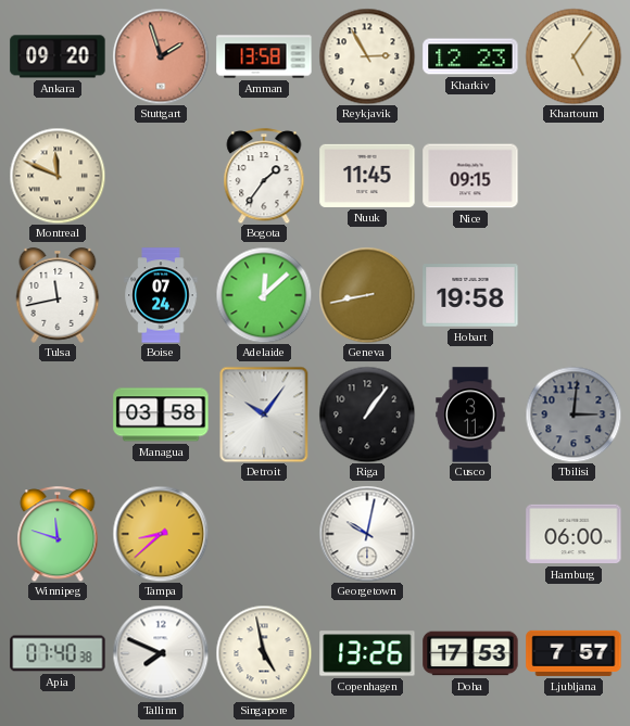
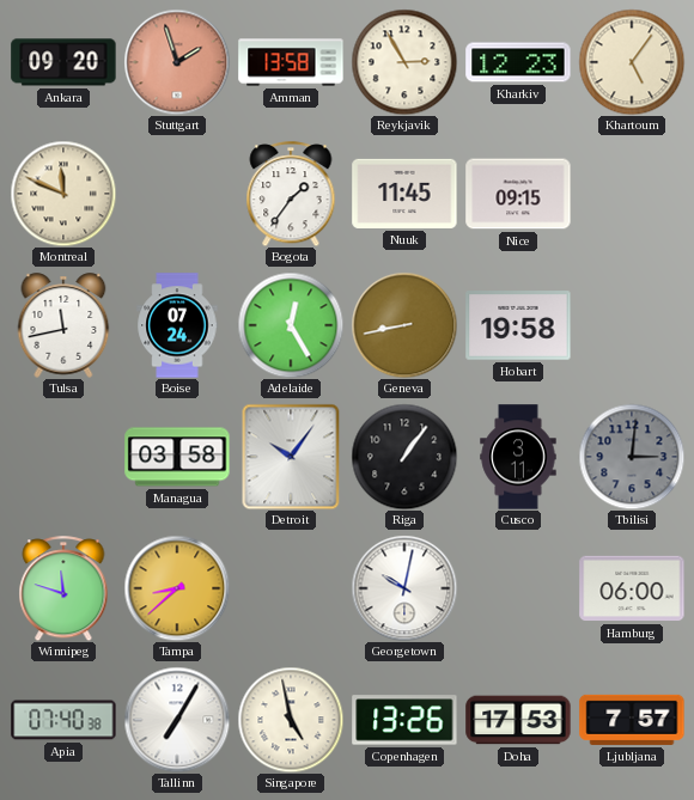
Adelaide: 12:08 -> 12:25
Tallinn: 7:49 -> 7:05
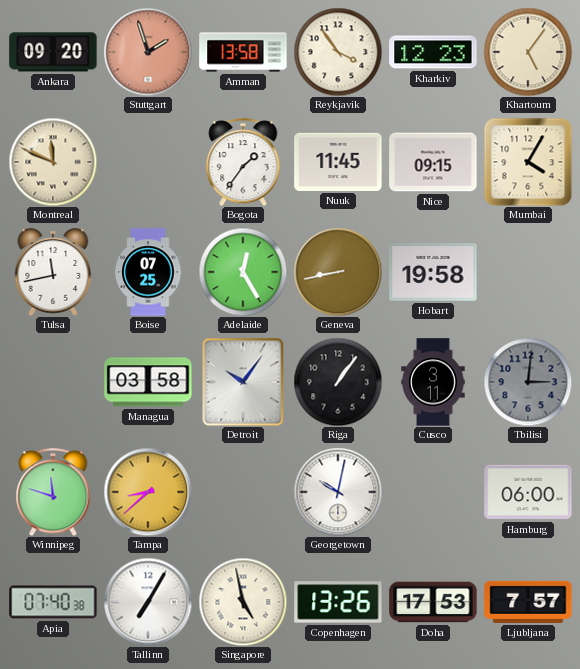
Reykjavik: 2:55 -> 3:54
Mumbai: none -> 4:05
Boise: 07:24 -> 07:25
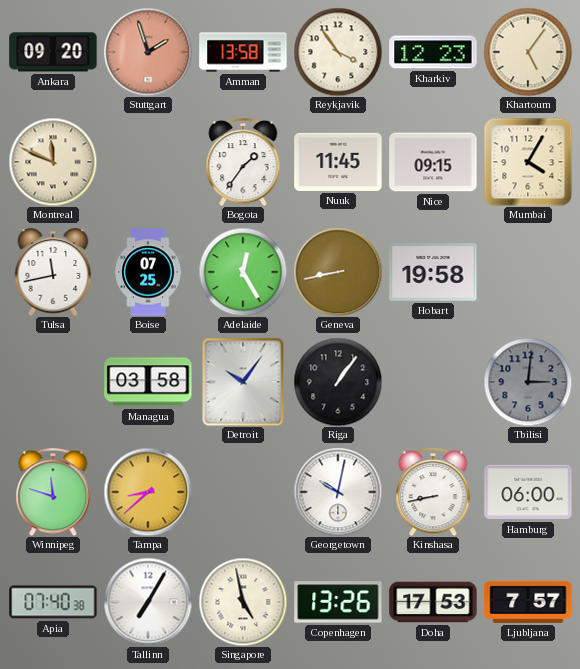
Cusco: 3:11 -> none
Kinshasa: none -> 8:43
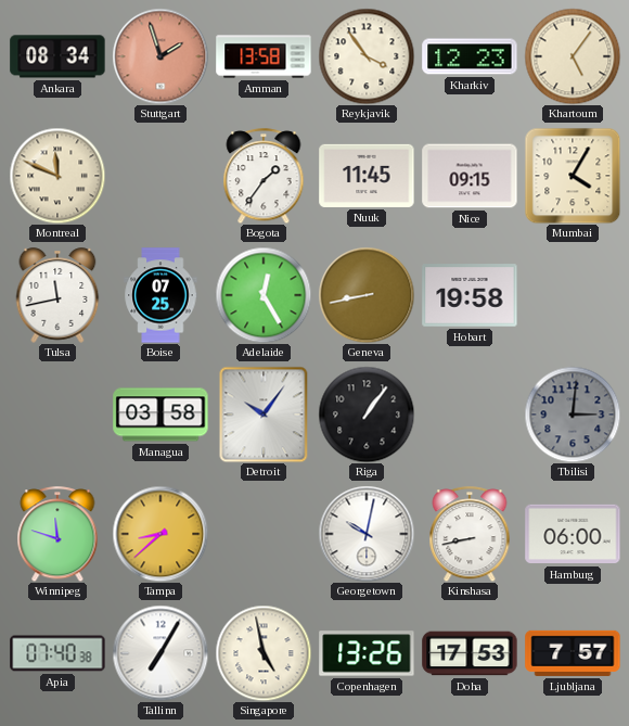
Ankara: 09:20 -> 08:34
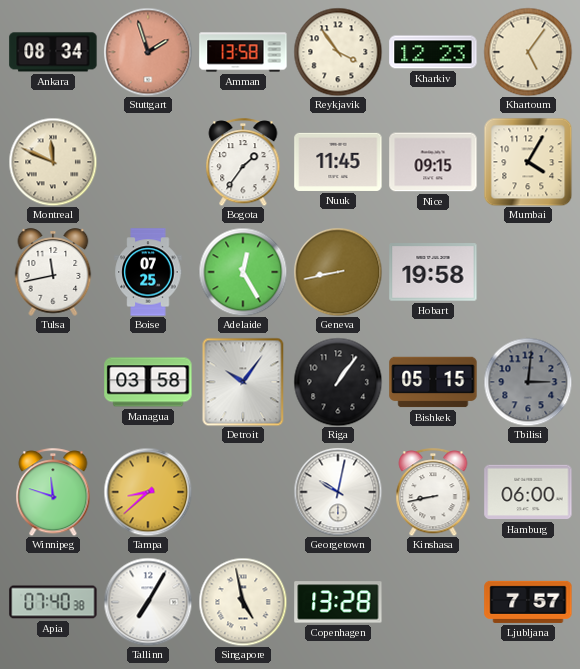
Bishkek: none -> 05:15
Copenhagen: 13:26 -> 13:28
Doha: 17:53 -> none
